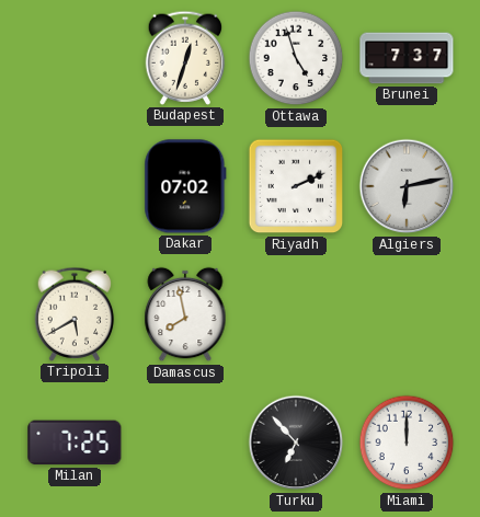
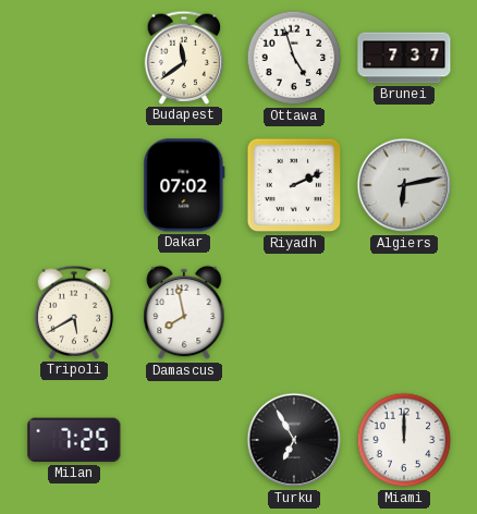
Budapest: 12:33 -> 11:39
Turku: 6:53 -> 6:55
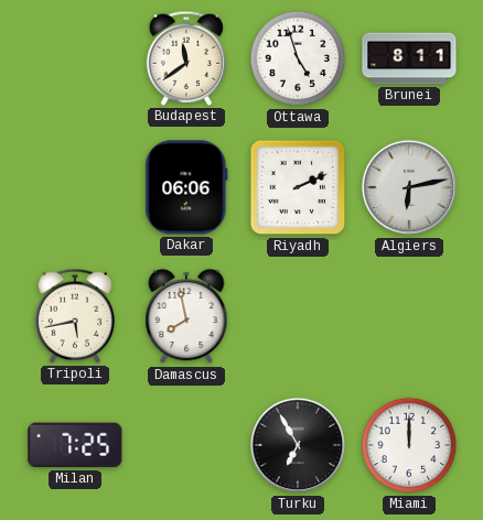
Brunei: 7:37 -> 8:11
Dakar: 07:02 -> 06:06
Tripoli: 5:40 -> 5:43
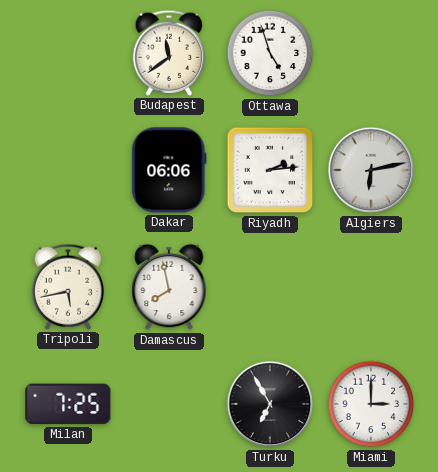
Brunei: 8:11 -> none
Riyadh: 2:11 -> 2:14
Miami: 12:00 -> 3:00
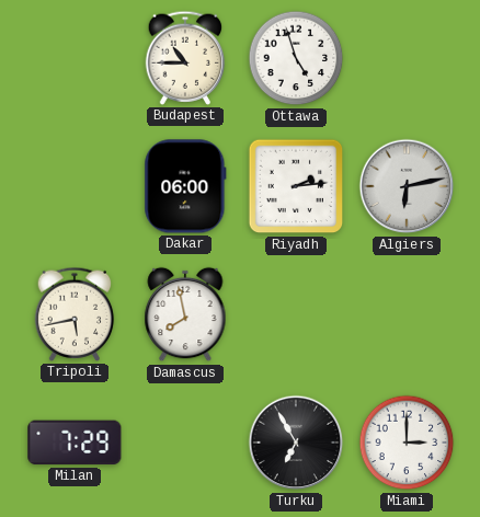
Budapest: 11:39 -> 10:45
Dakar: 06:06 -> 06:00
Milan: 7:25 -> 7:29
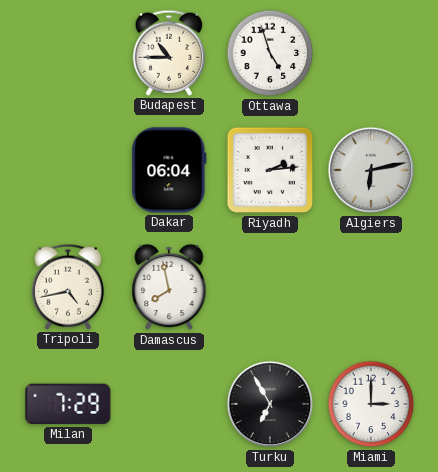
Dakar: 06:00 -> 06:04
Tripoli: 5:43 -> 4:43
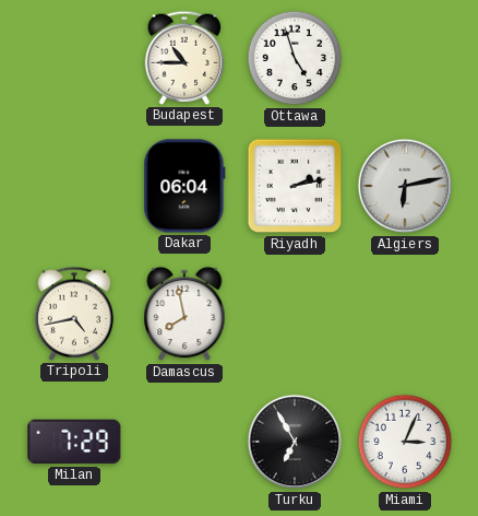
Riyadh: 2:14 -> 2:13
Miami: 3:00 -> 3:04
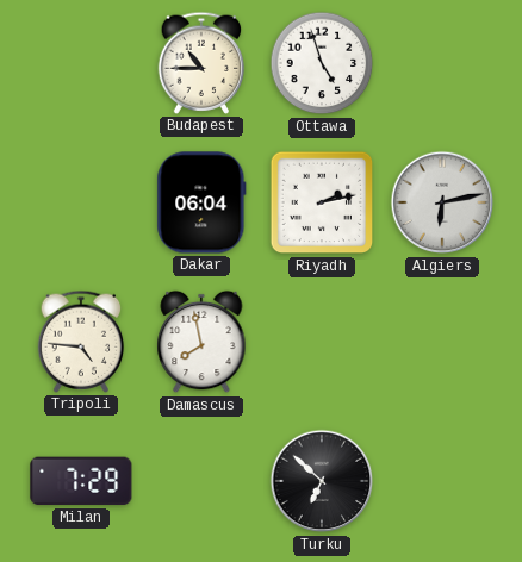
Tripoli: 4:43 -> 4:46
Turku: 6:55 -> 6:52
Miami: 3:04 -> none
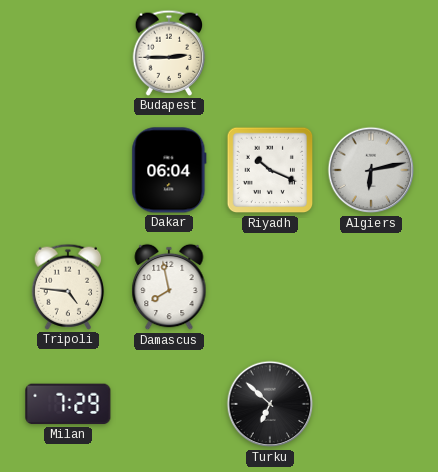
Budapest: 10:45 -> 2:45
Ottawa: 4:57 -> none
Riyadh: 2:13 -> 10:19
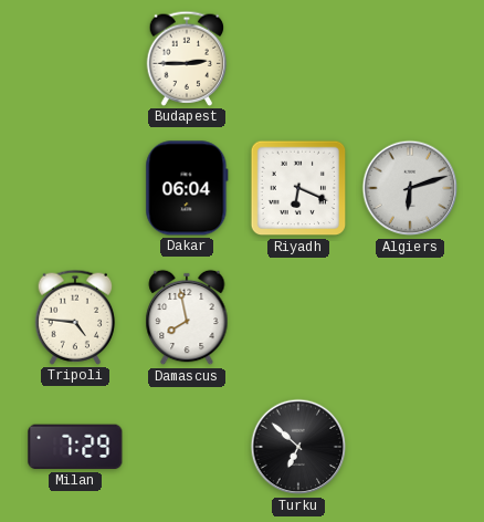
Riyadh: 10:19 -> 6:19
Algiers: 6:13 -> 6:12
